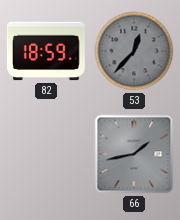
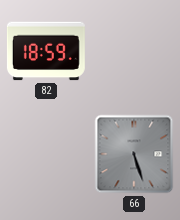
53: 12:37 -> none
66: 1:43 -> 5:27
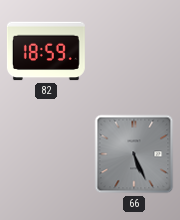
66: 5:27 -> 5:26
